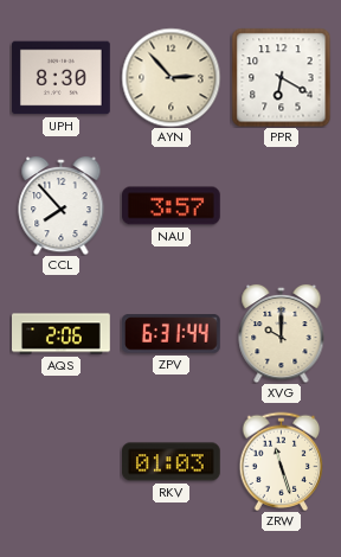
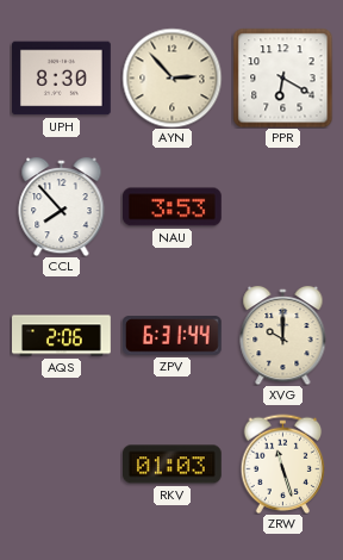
NAU: 3:57 -> 3:53
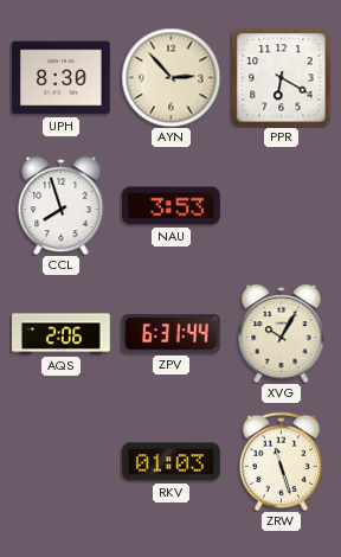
CCL: 7:53 -> 7:57
XVG: 10:00 -> 10:05
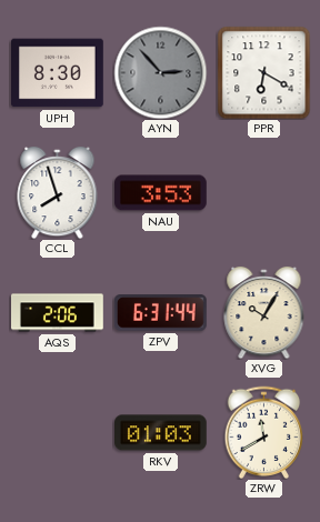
AYN dial: cream -> grey
ZRW: 11:27 -> 11:40
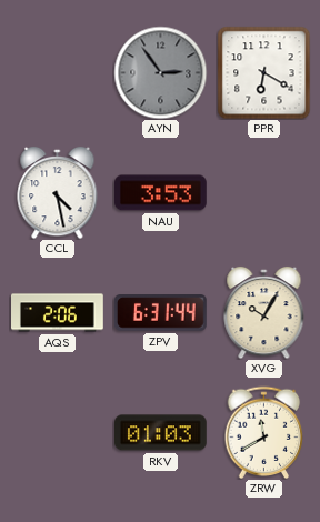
UPH: 8:30 -> none
AYN: 2:53 -> 2:54
CCL: 7:57 -> 4:28
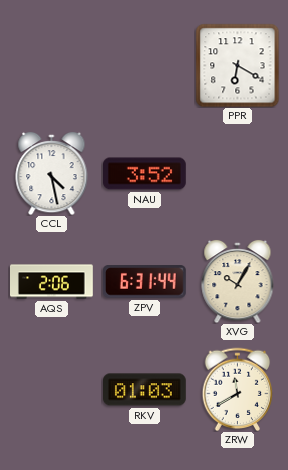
AYN: 2:54 -> none
NAU: 3:53 -> 3:52
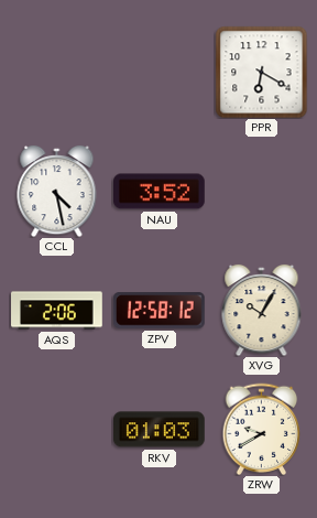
ZPV: 6:31 -> 12:58
ZRW: 11:40 -> 9:40
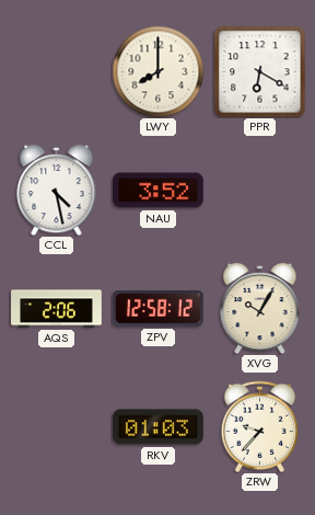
LWY: none -> 8:00
ZRW: 9:40 -> 9:37
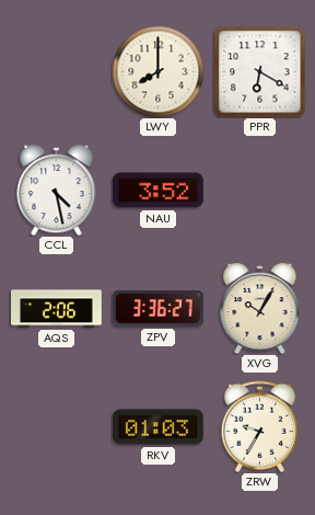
ZPV: 12:58 -> 3:36
ZRW: 9:37 -> 9:35
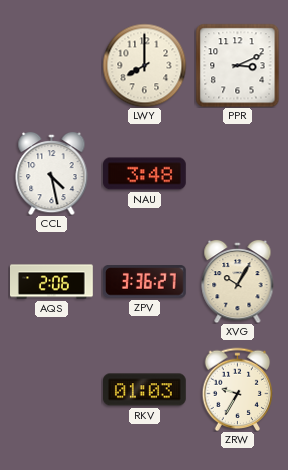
PPR: 6:20 -> 3:11
NAU: 3:52 -> 3:48
